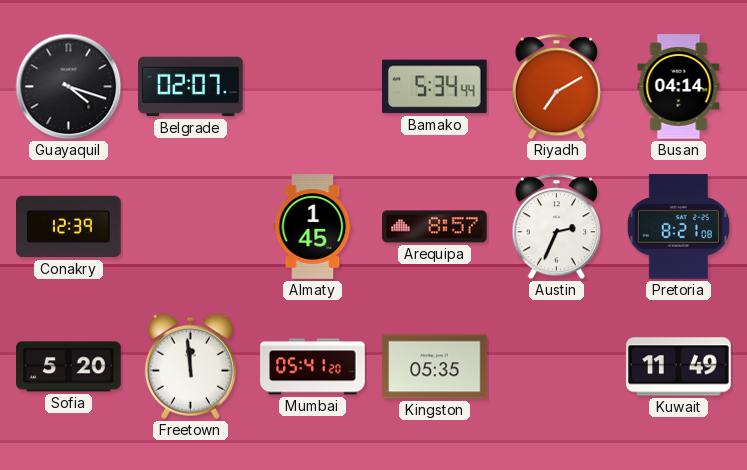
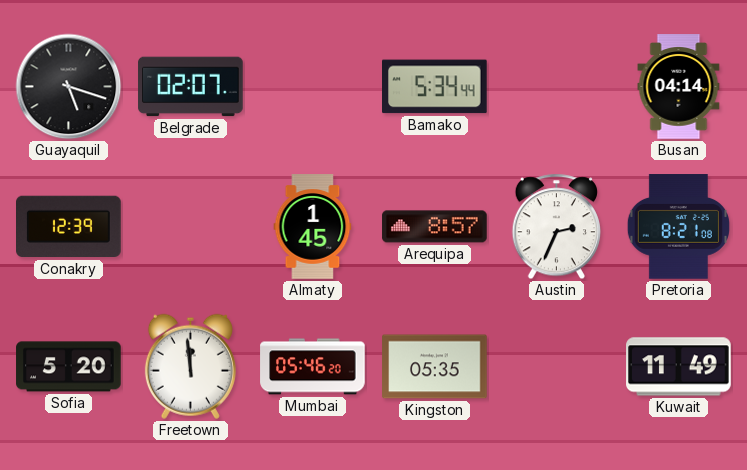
Guayaquil: 4:18 -> 5:18
Riyadh: 7:10 -> none
Mumbai: 05:41 -> 05:46
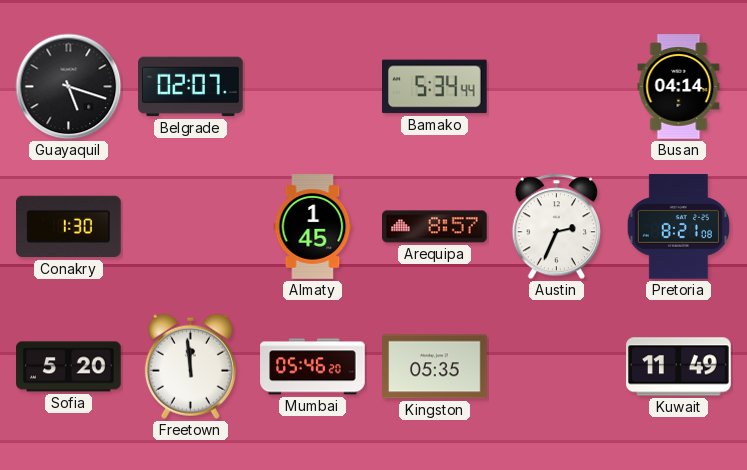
Conakry: 12:39 -> 1:30
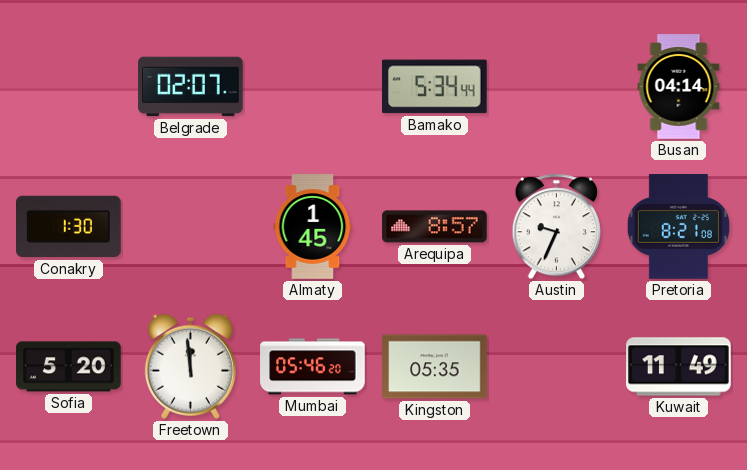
Guayaquil: 5:18 -> none
Austin: 2:34 -> 9:34
